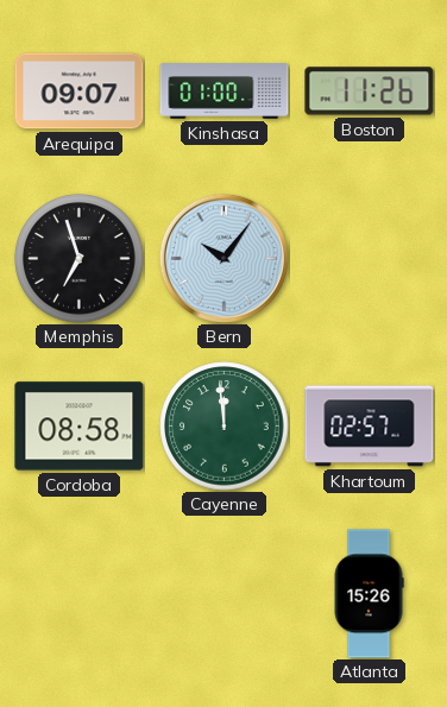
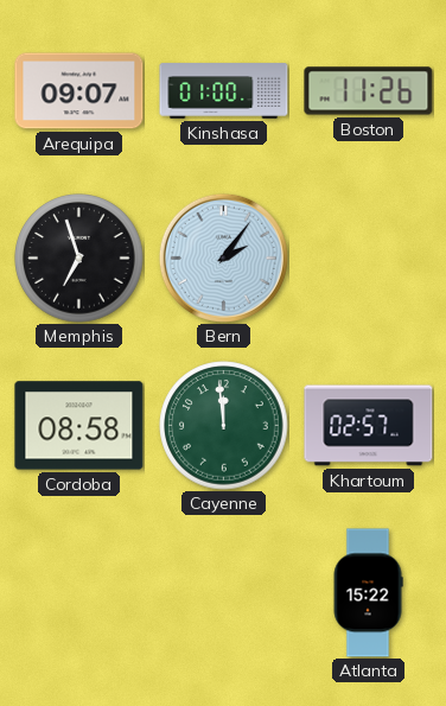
Bern: 10:06 -> 2:06
Atlanta: 15:26 -> 15:22
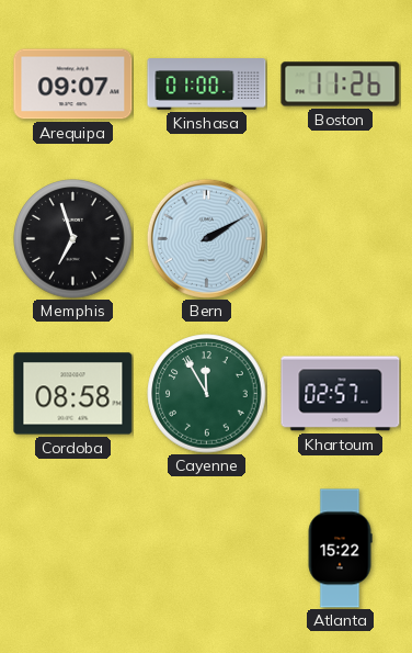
Bern: 2:06 -> 2:10
Cayenne: 11:59 -> 11:55
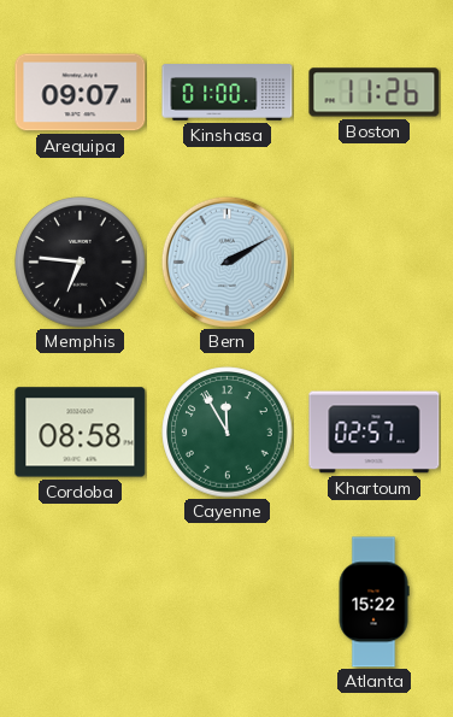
Memphis: 6:57 -> 6:46
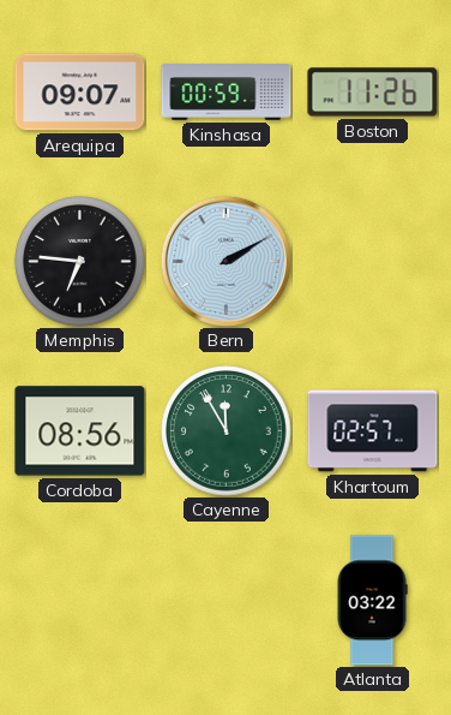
Kinshasa: 01:00 -> 00:59
Cordoba: 08:58 -> 08:56
Atlanta: 15:22 -> 03:22
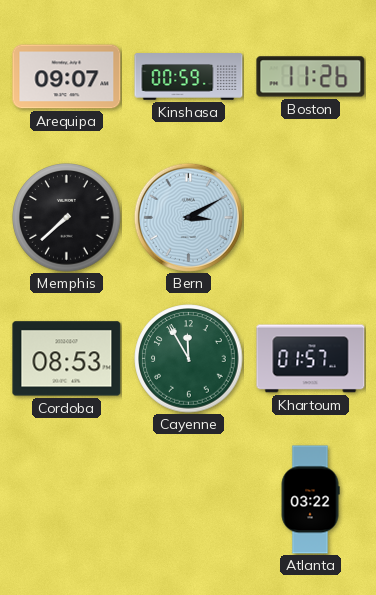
Memphis: 6:46 -> 7:38
Bern: 2:10 -> 3:10
Cordoba: 08:56 -> 08:53
Khartoum: 02:57 -> 01:57
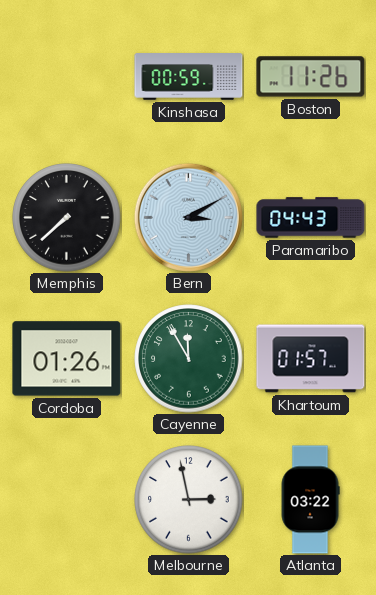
Arequipa: 09:07 -> none
Paramaribo: none -> 04:43
Cordoba: 08:53 -> 01:26
Melbourne: none -> 2:58
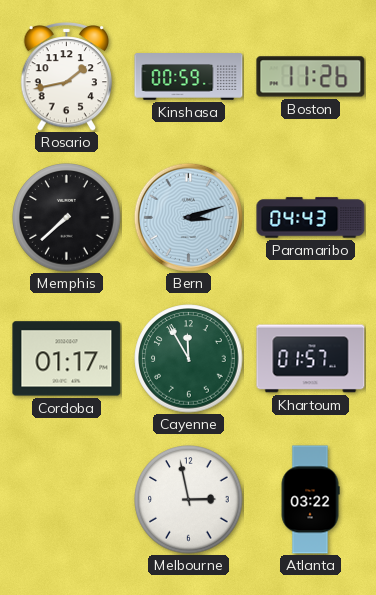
Rosario: none -> 1:43
Bern: 3:10 -> 3:12
Cordoba: 01:26 -> 01:17
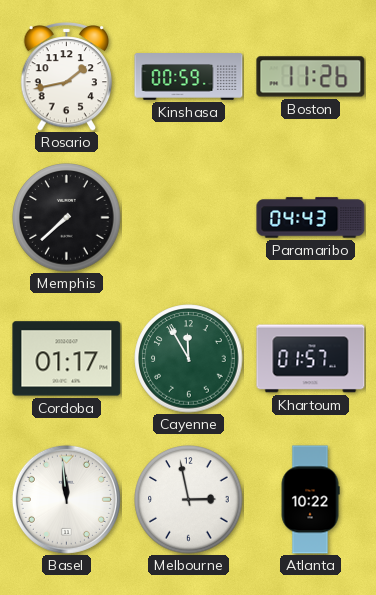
Bern: 3:12 -> none
Basel: none -> 11:59
Atlanta: 03:22 -> 10:22
